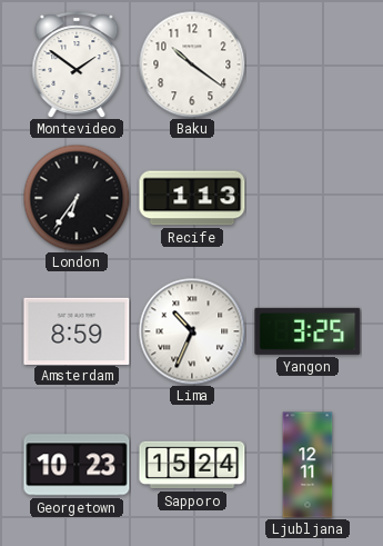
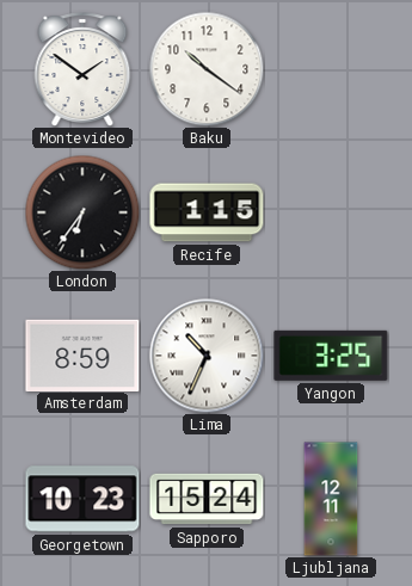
Recife: 1:13 -> 1:15
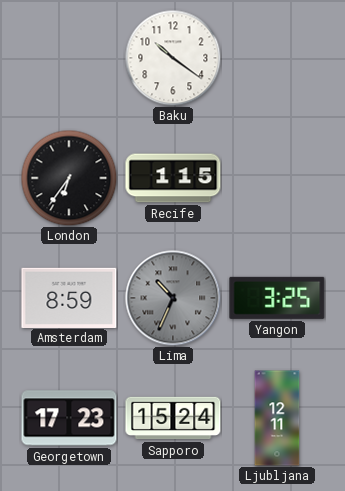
Montevideo: 1:51 -> none
Lima dial: white -> grey
Georgetown: 10:23 -> 17:23
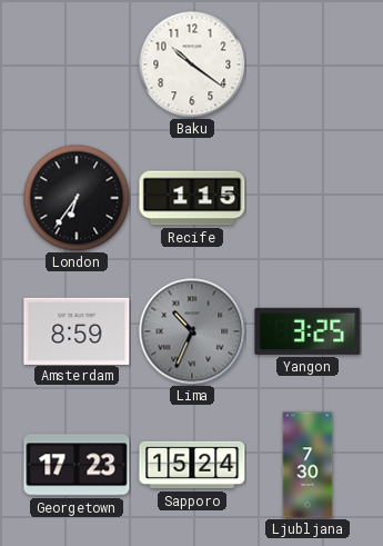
Ljubljana: 12:11 -> 7:30
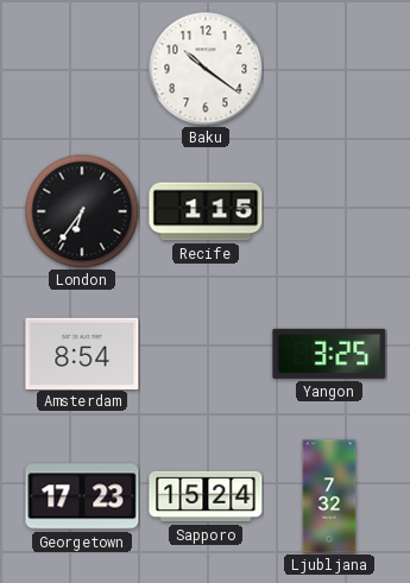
Amsterdam: 8:59 -> 8:54
Lima: 10:34 -> none
Ljubljana: 7:30 -> 7:32
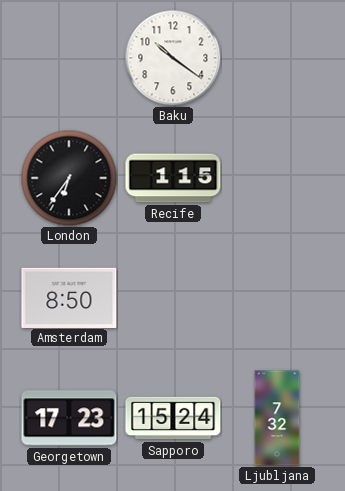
Amsterdam: 8:54 -> 8:50
Yangon: 3:25 -> none
